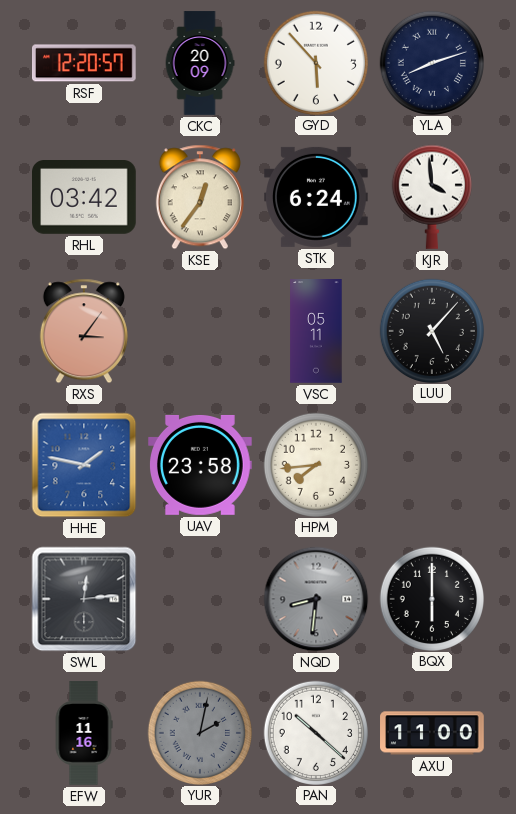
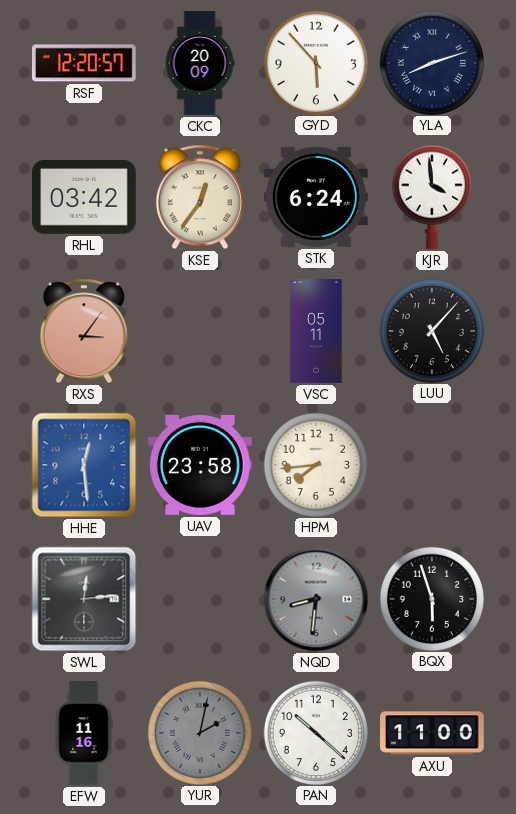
HHE: 1:47 -> 12:29
BQX: 6:00 -> 5:57
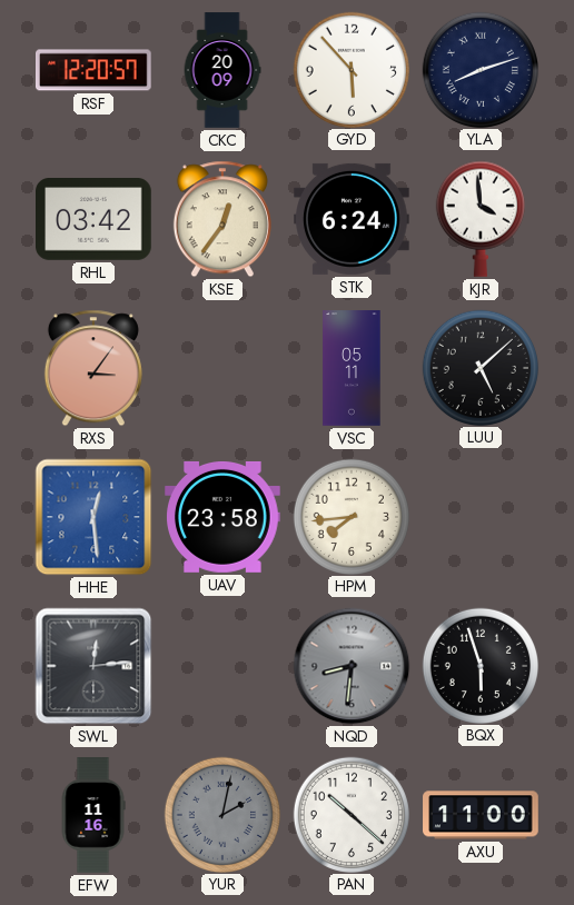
LUU: 5:07 -> 5:08
